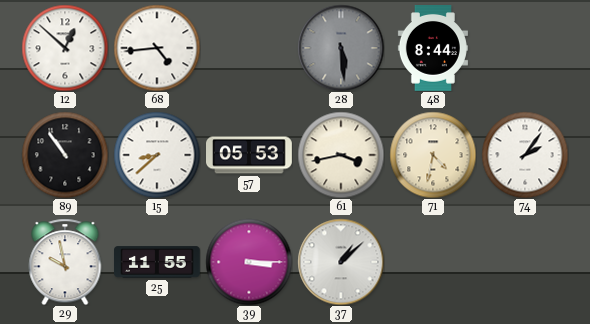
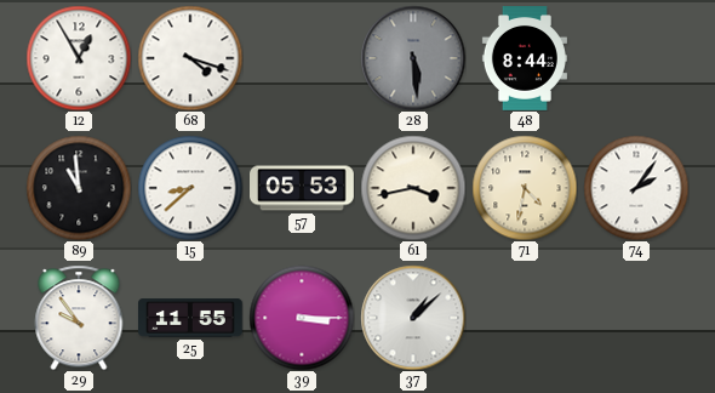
12: 12:52 -> 12:55
68: 4:44 -> 4:18
89: 10:54 -> 10:59
29: 9:58 -> 9:54
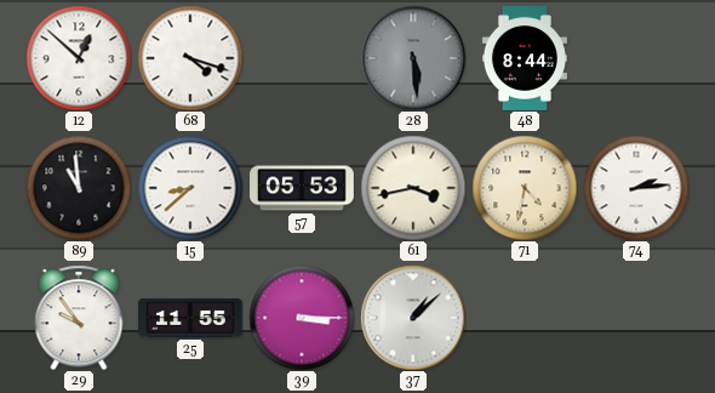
12: 12:55 -> 12:52
74: 2:06 -> 2:14
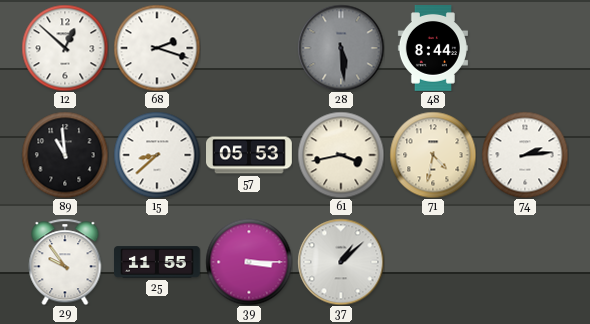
68: 4:18 -> 2:18
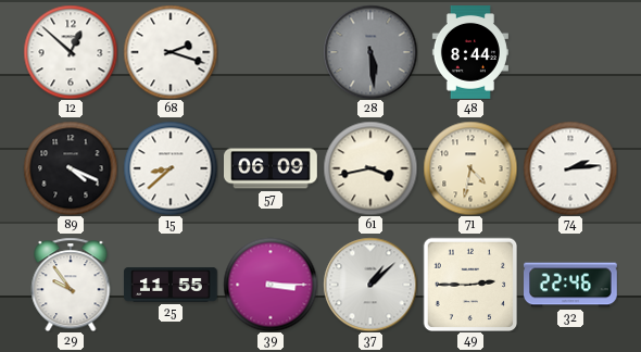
89: 10:59 -> 4:19
57: 05:53 -> 06:09
49: none -> 2:45
32: none -> 22:46
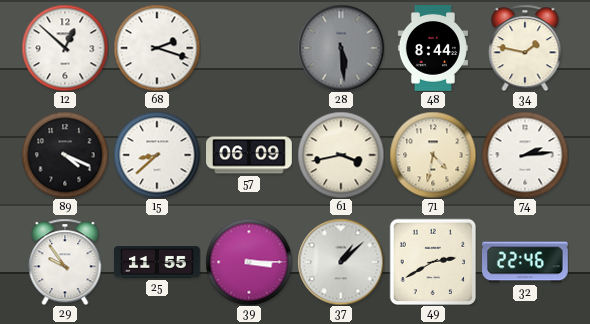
34: none -> 1:47
49: 2:45 -> 2:40
